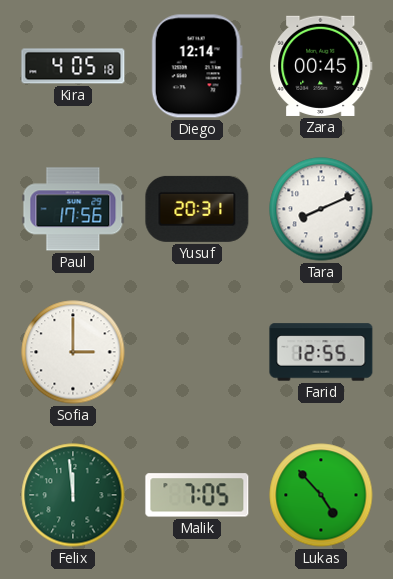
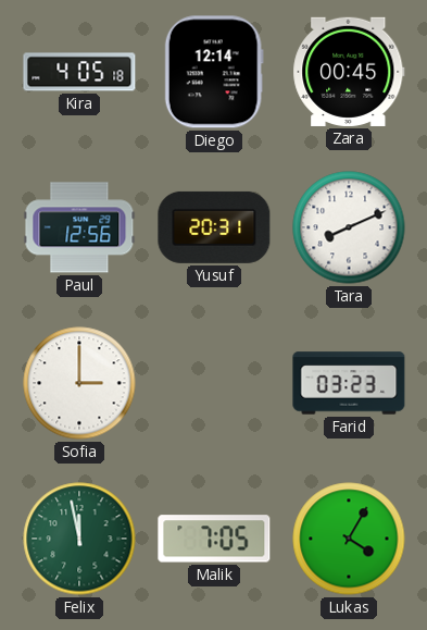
Paul: 17:56 -> 12:56
Farid: 12:55 -> 03:23
Felix: 11:59 -> 11:58
Lukas: 4:53 -> 4:05
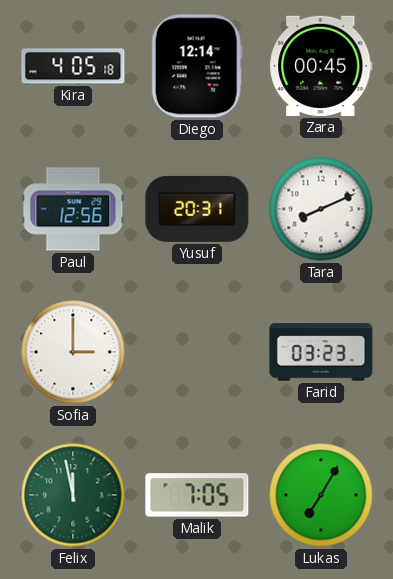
Lukas: 4:05 -> 7:05
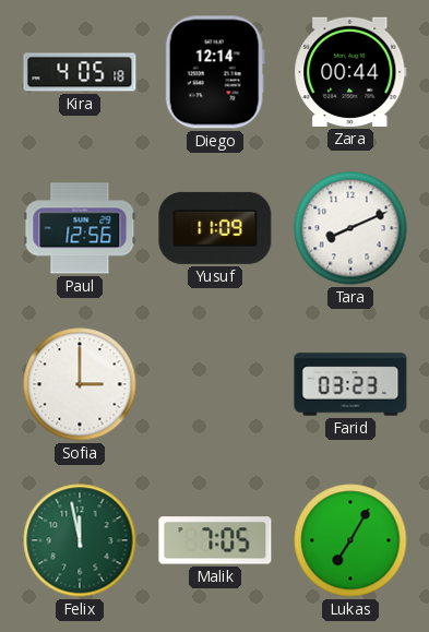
Zara: 00:45 -> 00:44
Yusuf: 20:31 -> 11:09
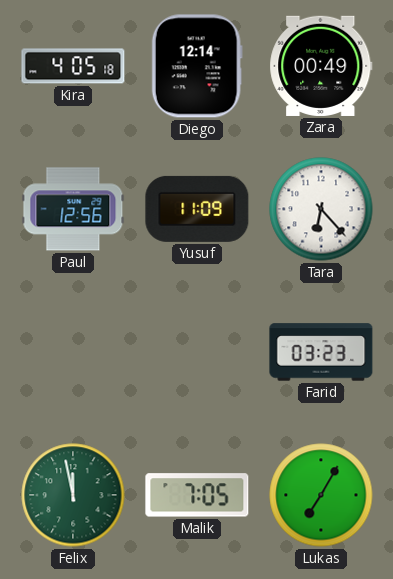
Zara: 00:44 -> 00:49
Tara: 8:11 -> 6:23
Sofia: 3:00 -> none
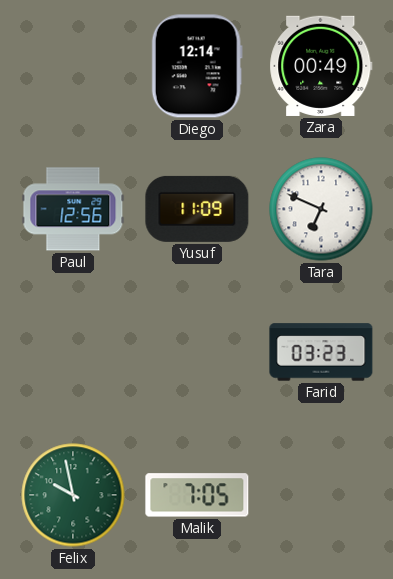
Kira: 4:05 -> none
Tara: 6:23 -> 6:49
Felix: 11:58 -> 9:58
Lukas: 7:05 -> none
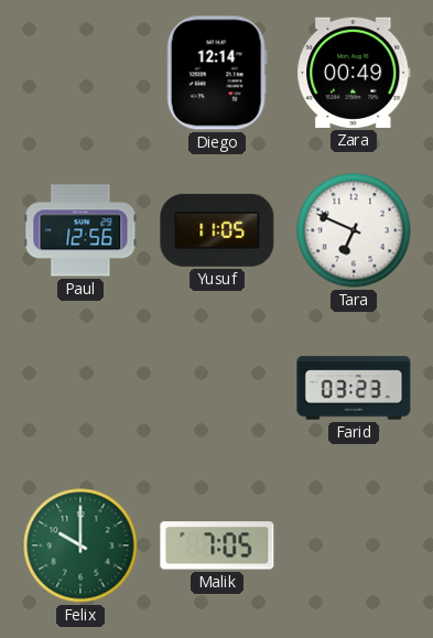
Yusuf: 11:09 -> 11:05
Felix: 9:58 -> 10:00
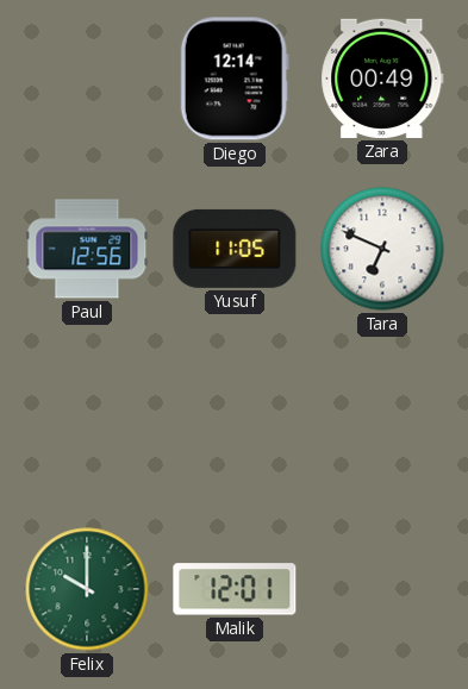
Farid: 03:23 -> none
Malik: 7:05 -> 12:01
